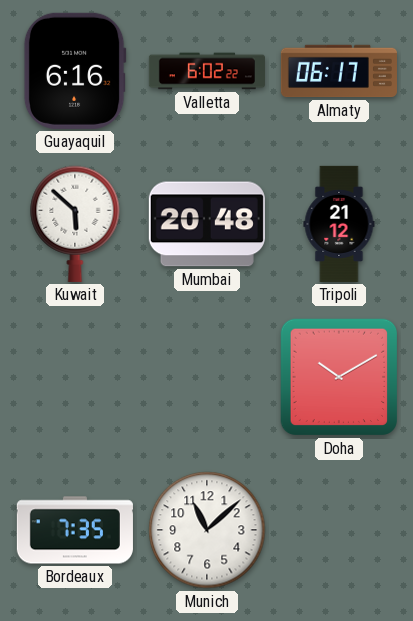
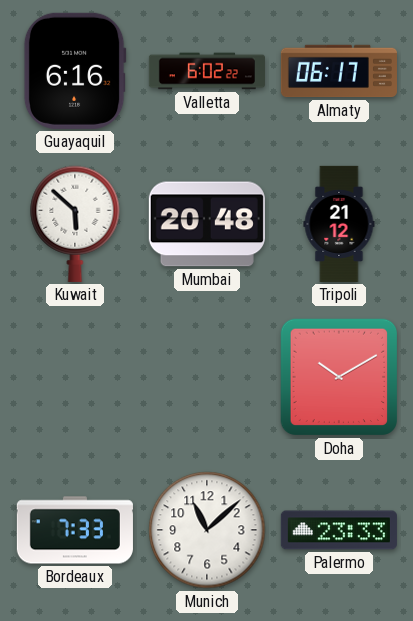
Bordeaux: 7:35 -> 7:33
Palermo: none -> 23:33
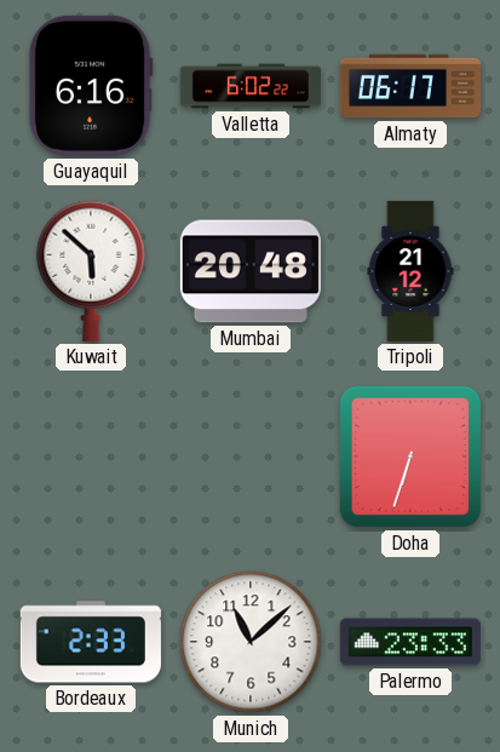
Doha: 10:10 -> 6:33
Bordeaux: 7:33 -> 2:33
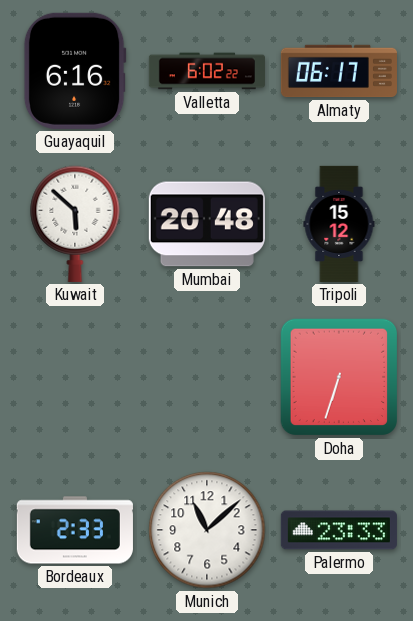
Tripoli: 21:12 -> 15:12
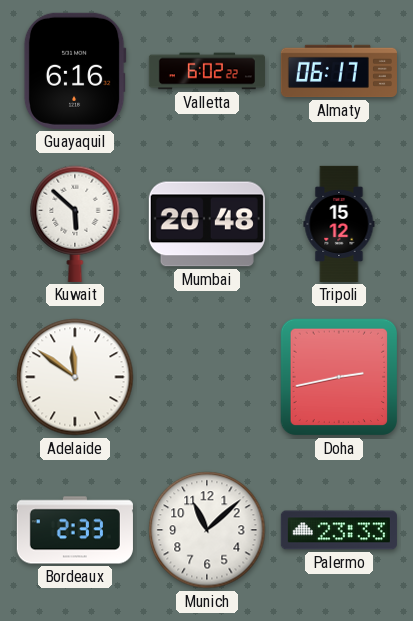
Adelaide: none -> 11:51
Doha: 6:33 -> 2:43
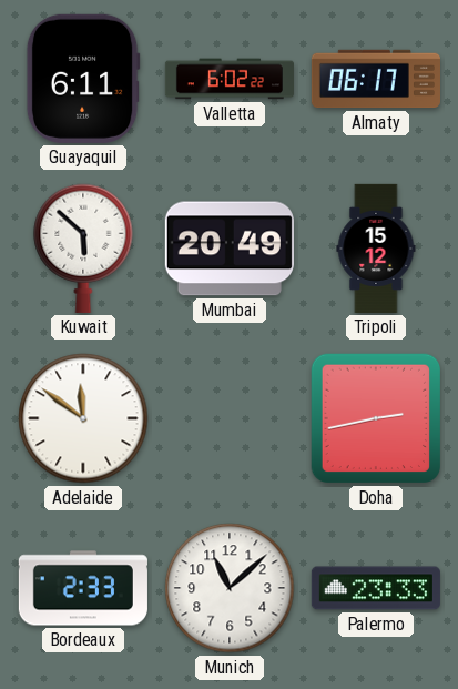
Guayaquil: 6:16 -> 6:11
Mumbai: 20:48 -> 20:49
